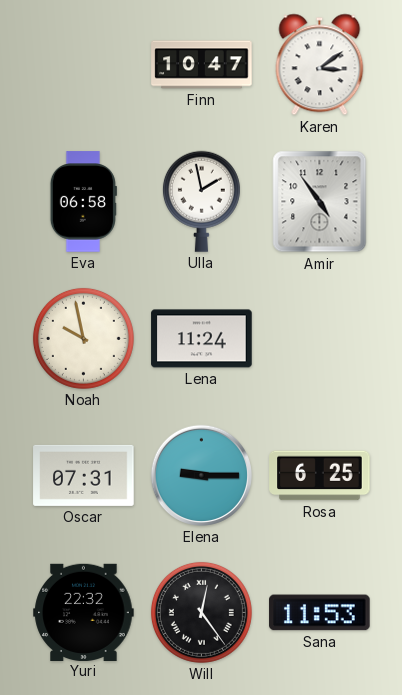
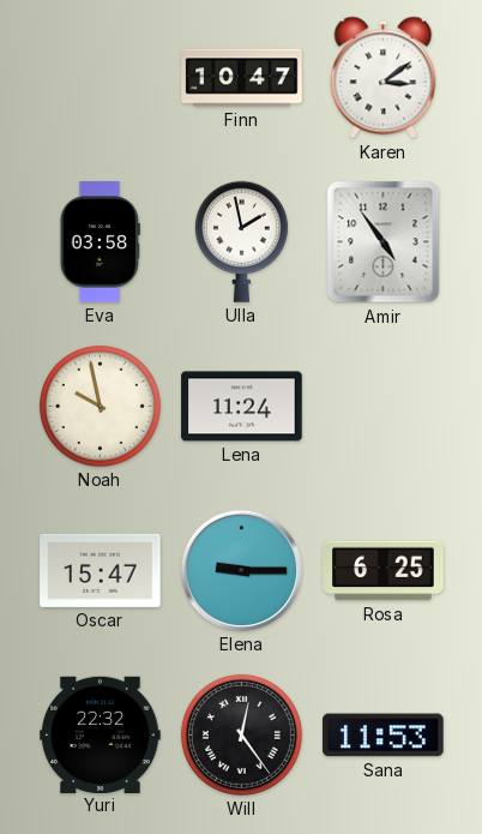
Eva: 06:58 -> 03:58
Oscar: 07:31 -> 15:47
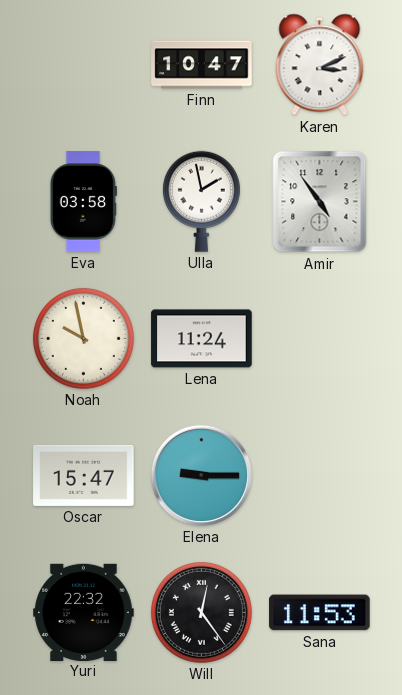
Karen: 3:09 -> 3:11
Rosa: 6:25 -> none
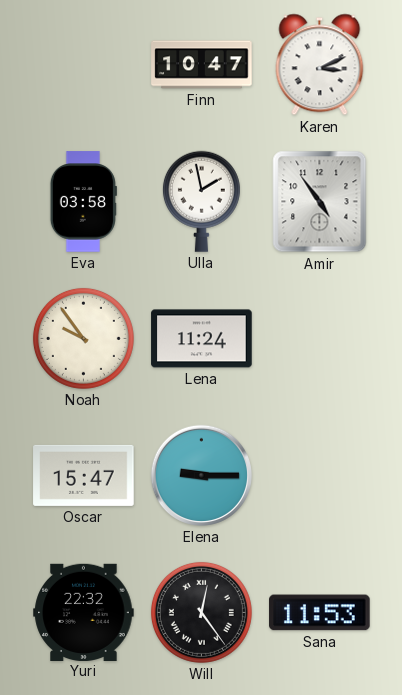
Noah: 9:58 -> 9:54
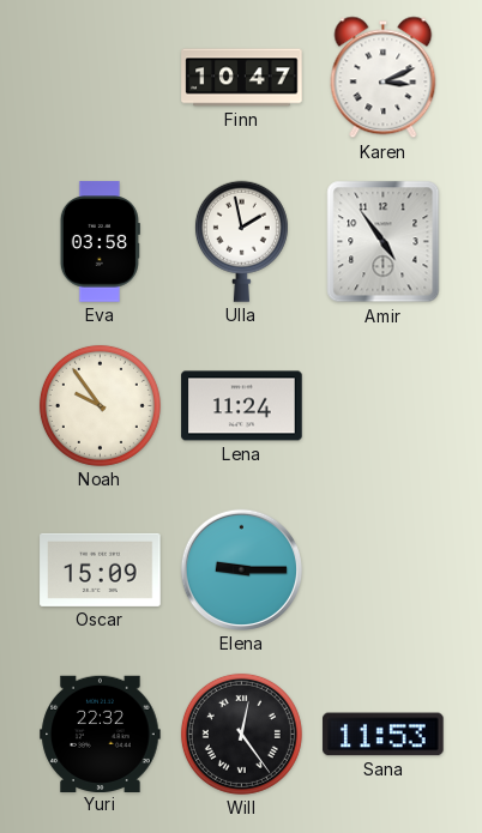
Oscar: 15:47 -> 15:09
